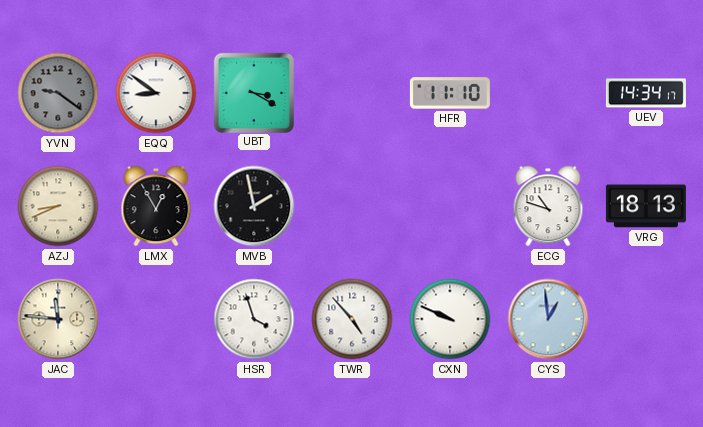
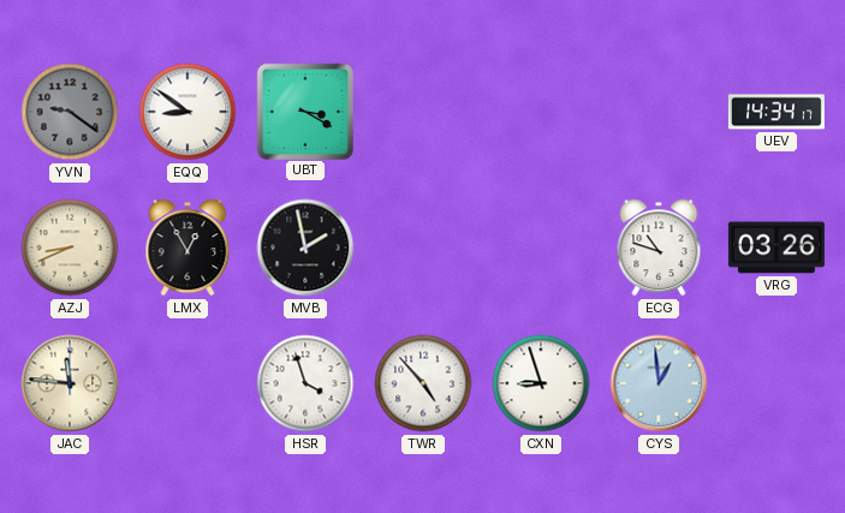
HFR: 11:10 -> none
VRG: 18:13 -> 03:26
CXN: 9:49 -> 8:57
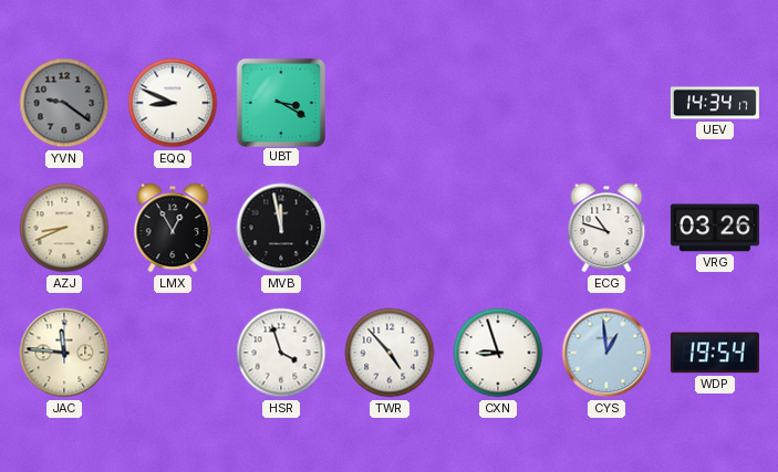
EQQ: 8:51 -> 8:49
MVB: 1:58 -> 11:58
WDP: none -> 19:54
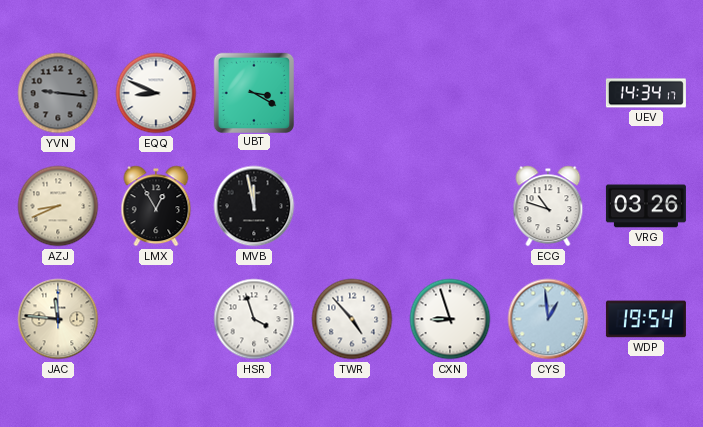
YVN: 9:21 -> 9:16
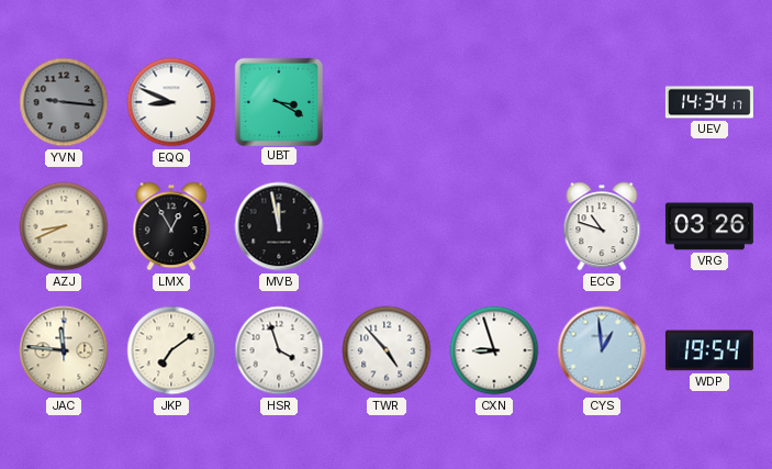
JKP: none -> 7:09
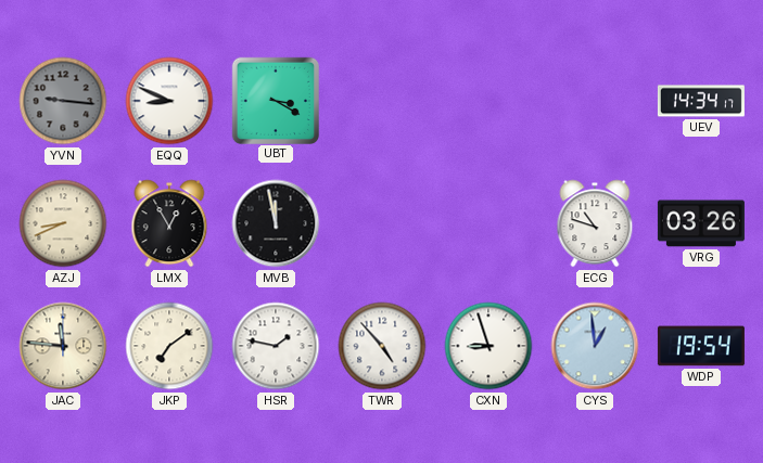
HSR: 3:57 -> 1:47
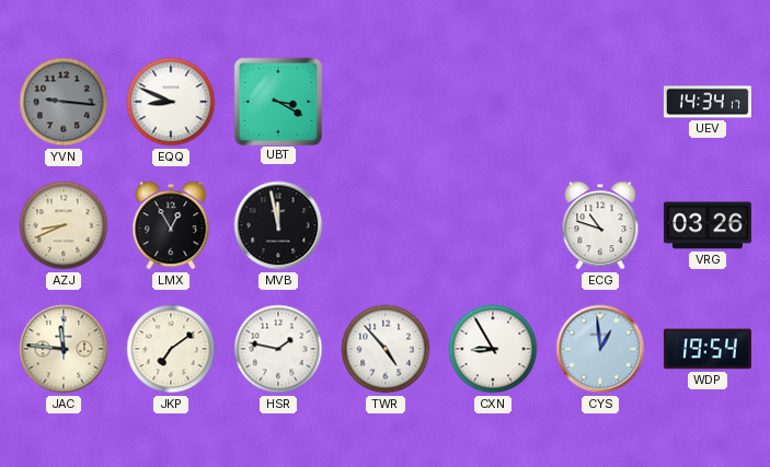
CXN: 8:57 -> 8:55
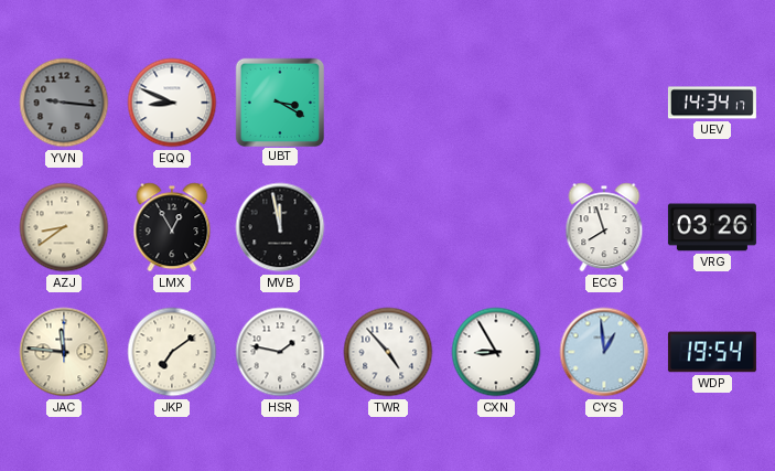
AZJ: 8:41 -> 8:39
ECG: 10:48 -> 7:57
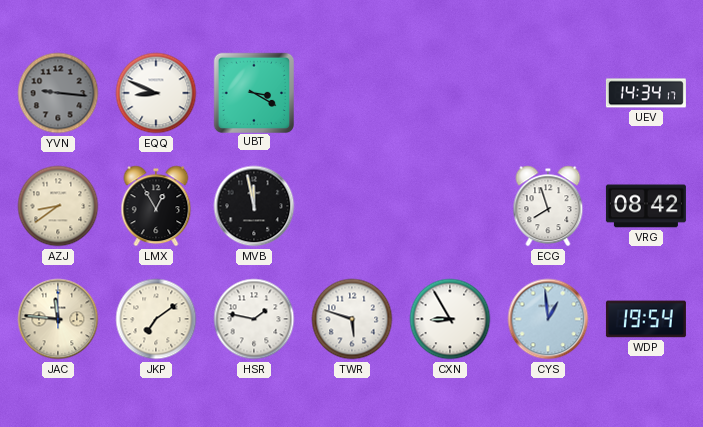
VRG: 03:26 -> 08:42
TWR: 4:53 -> 5:48
